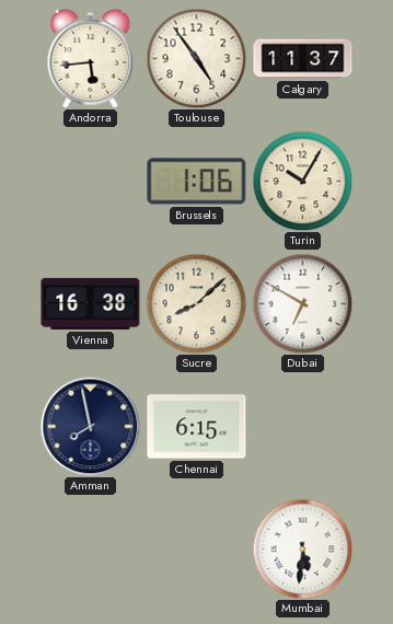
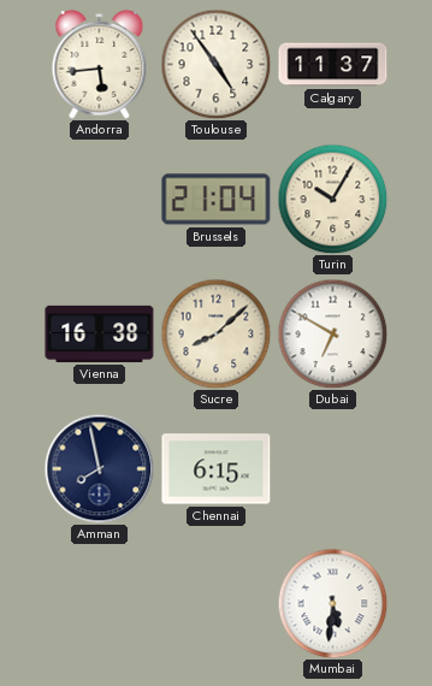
Brussels: 1:06 -> 21:04
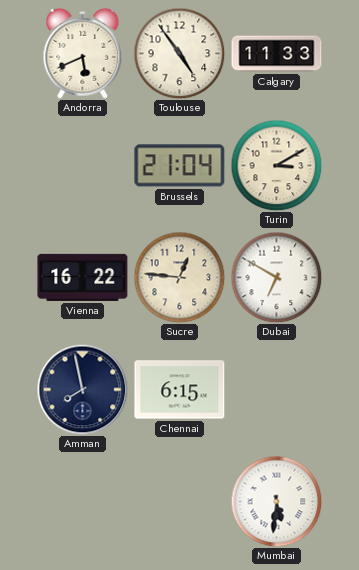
Andorra: 5:44 -> 5:41
Calgary: 11:37 -> 11:33
Turin: 10:05 -> 3:10
Vienna: 16:38 -> 16:22
Sucre: 8:08 -> 12:46
